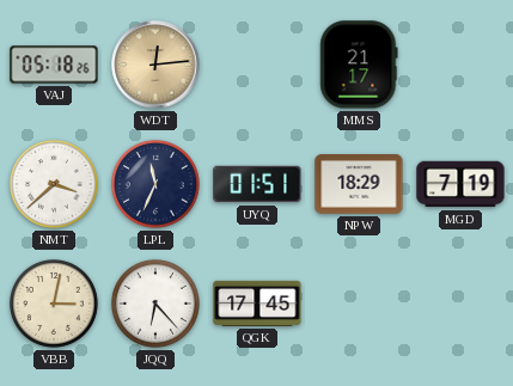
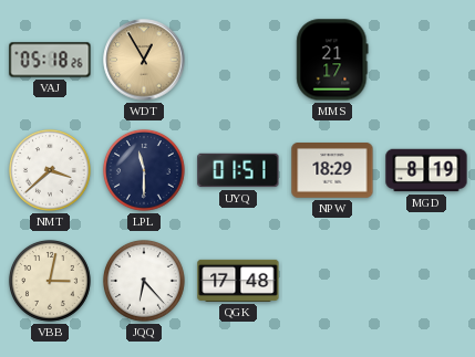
WDT: 12:14 -> 12:55
LPL: 11:34 -> 11:30
MGD: 7:19 -> 8:19
QGK: 17:45 -> 17:48
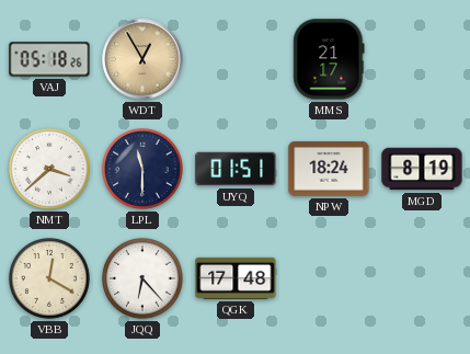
NPW: 18:29 -> 18:24
VBB: 3:02 -> 12:20
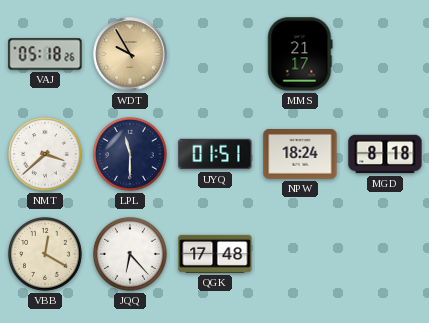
WDT: 12:55 -> 9:55
MGD: 8:19 -> 8:18
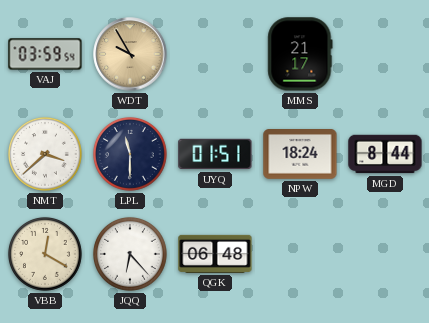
VAJ: 05:18 -> 03:59
MGD: 8:18 -> 8:44
QGK: 17:48 -> 06:48
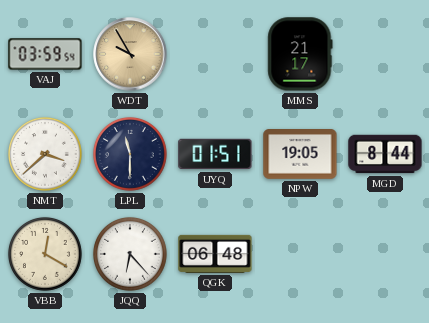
NPW: 18:24 -> 19:05
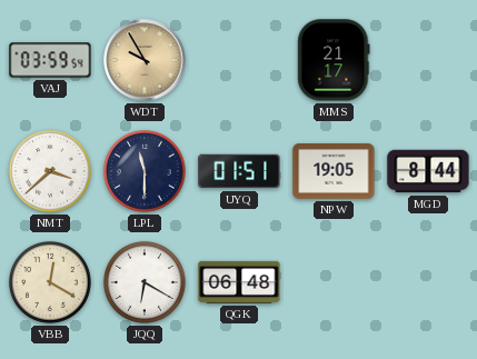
JQQ: 6:23 -> 6:20
